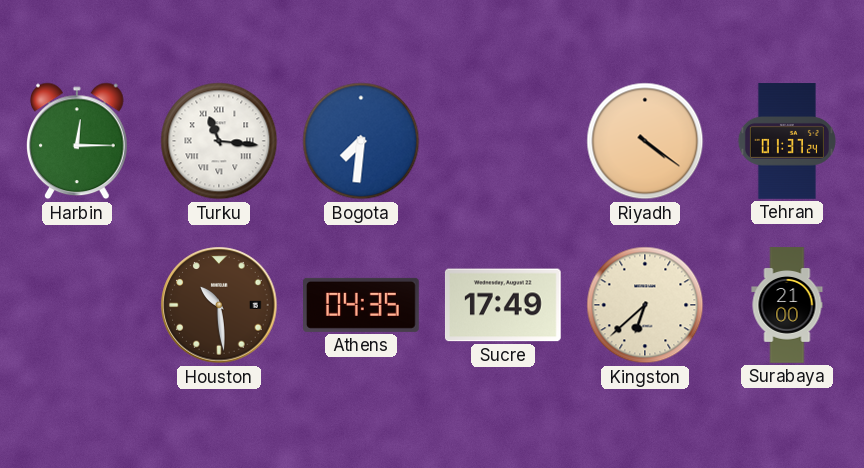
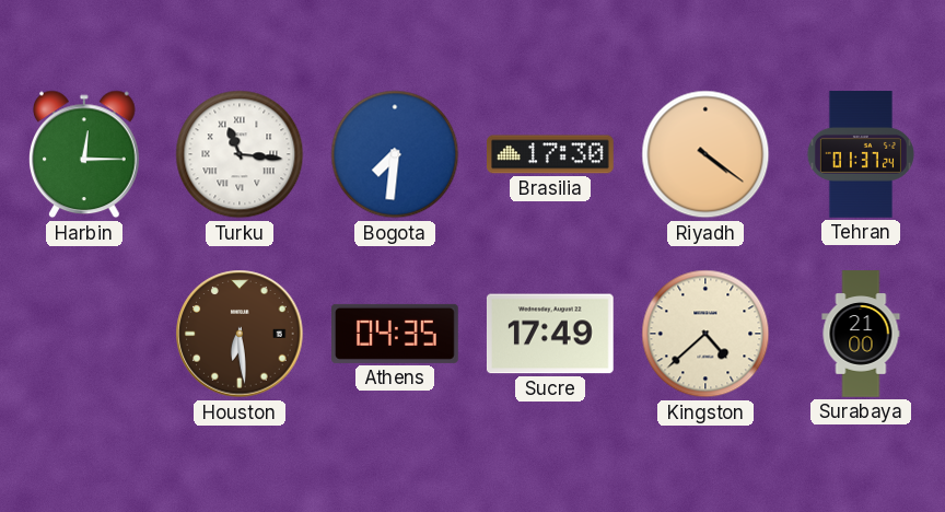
Brasilia: none -> 17:30
Houston: 10:29 -> 6:29
Kingston: 6:38 -> 4:38
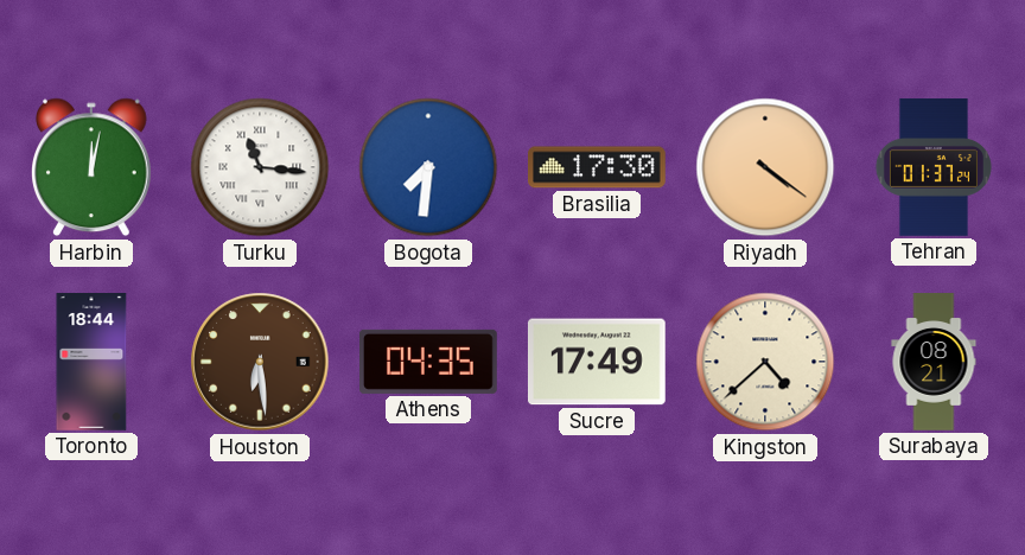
Harbin: 12:15 -> 12:02
Toronto: none -> 18:44
Surabaya: 21:00 -> 08:21
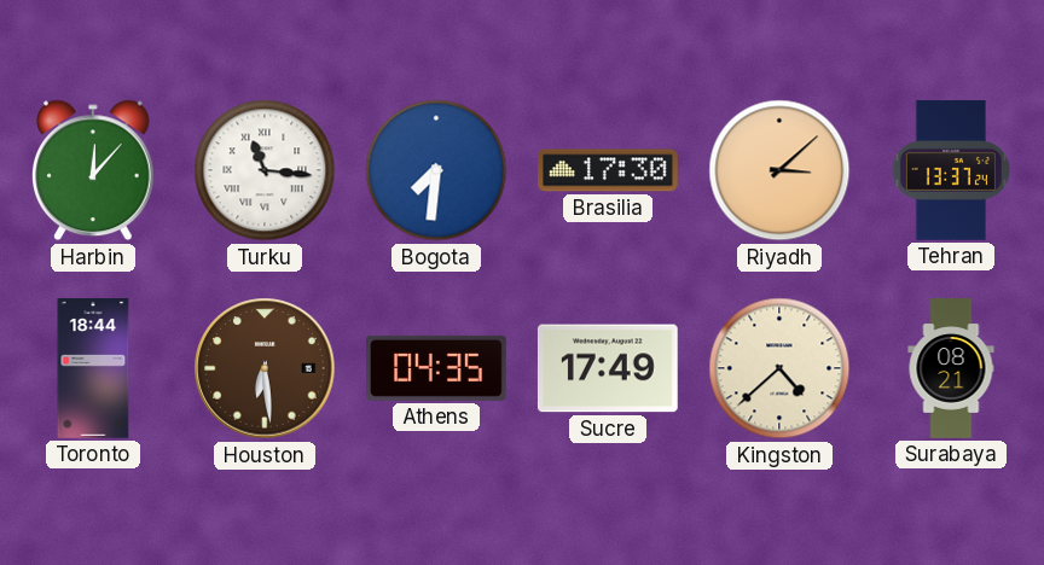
Harbin: 12:02 -> 12:07
Riyadh: 4:21 -> 3:08
Tehran: 01:37 -> 13:37
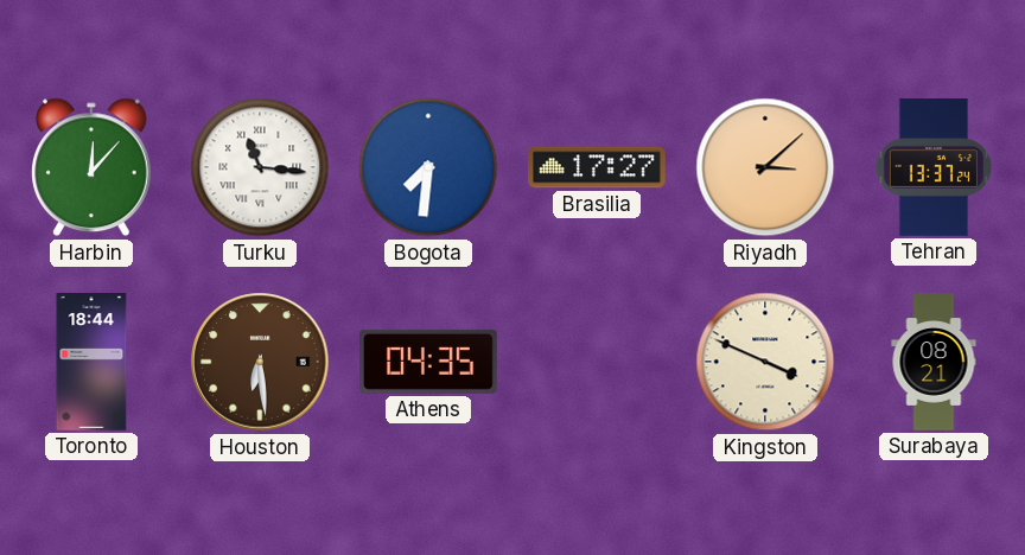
Brasilia: 17:30 -> 17:27
Sucre: 17:49 -> none
Kingston: 4:38 -> 3:49
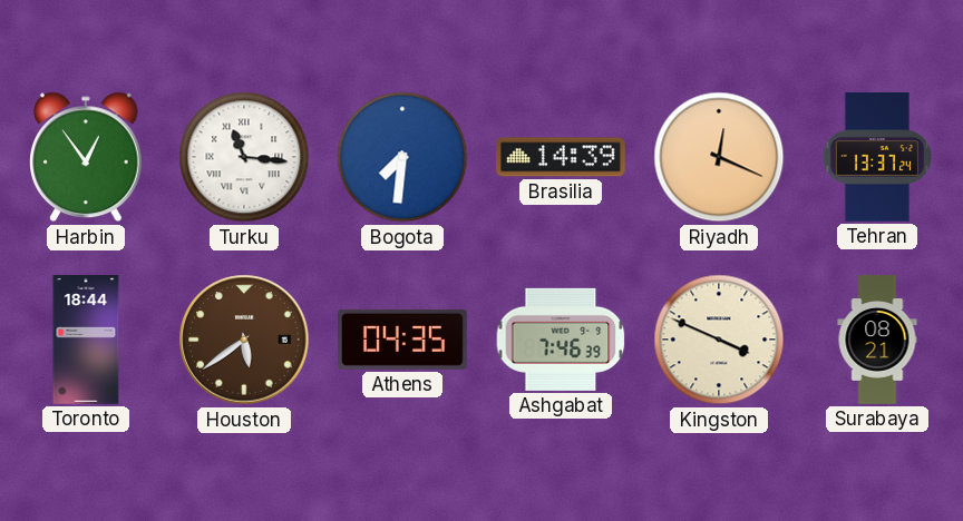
Harbin: 12:07 -> 12:54
Brasilia: 17:27 -> 14:39
Riyadh: 3:08 -> 12:19
Houston: 6:29 -> 5:39
Ashgabat: none -> 7:46
